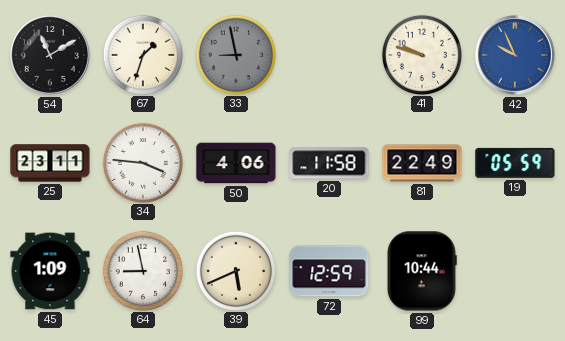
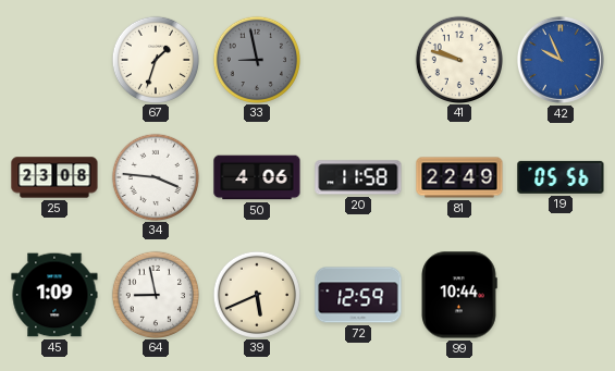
54: 11:10 -> none
25: 23:11 -> 23:08
19: 05:59 -> 05:56
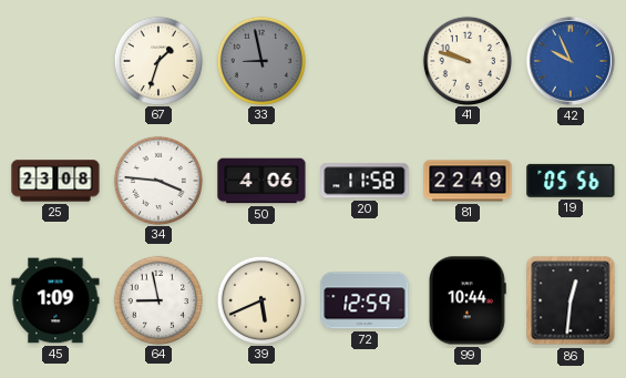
86: none -> 12:31
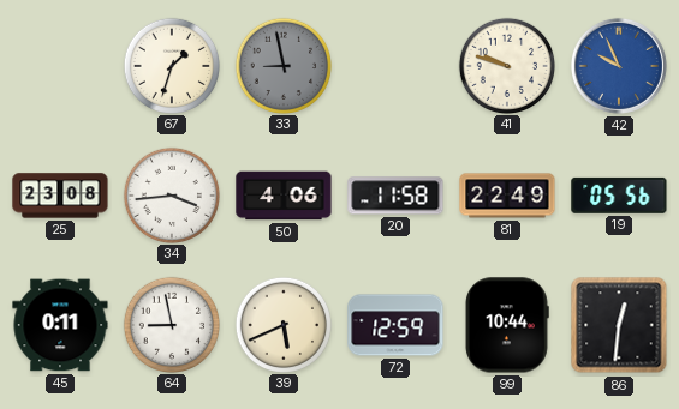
34: 3:46 -> 3:44
45: 1:09 -> 0:11
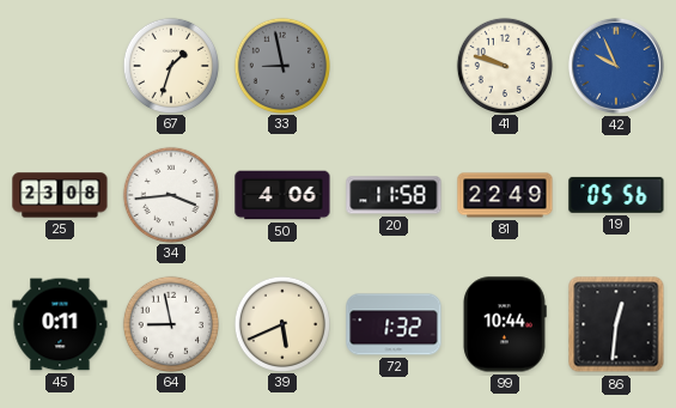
72: 12:59 -> 1:32
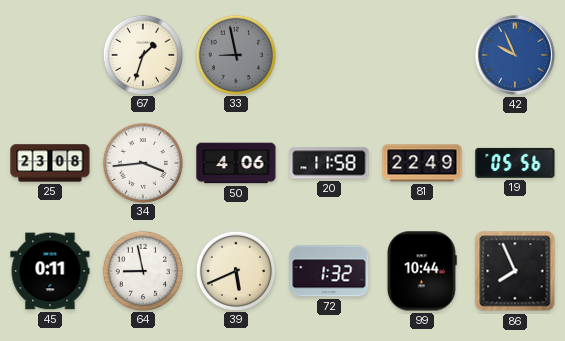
41: 9:48 -> none
86: 12:31 -> 7:56
